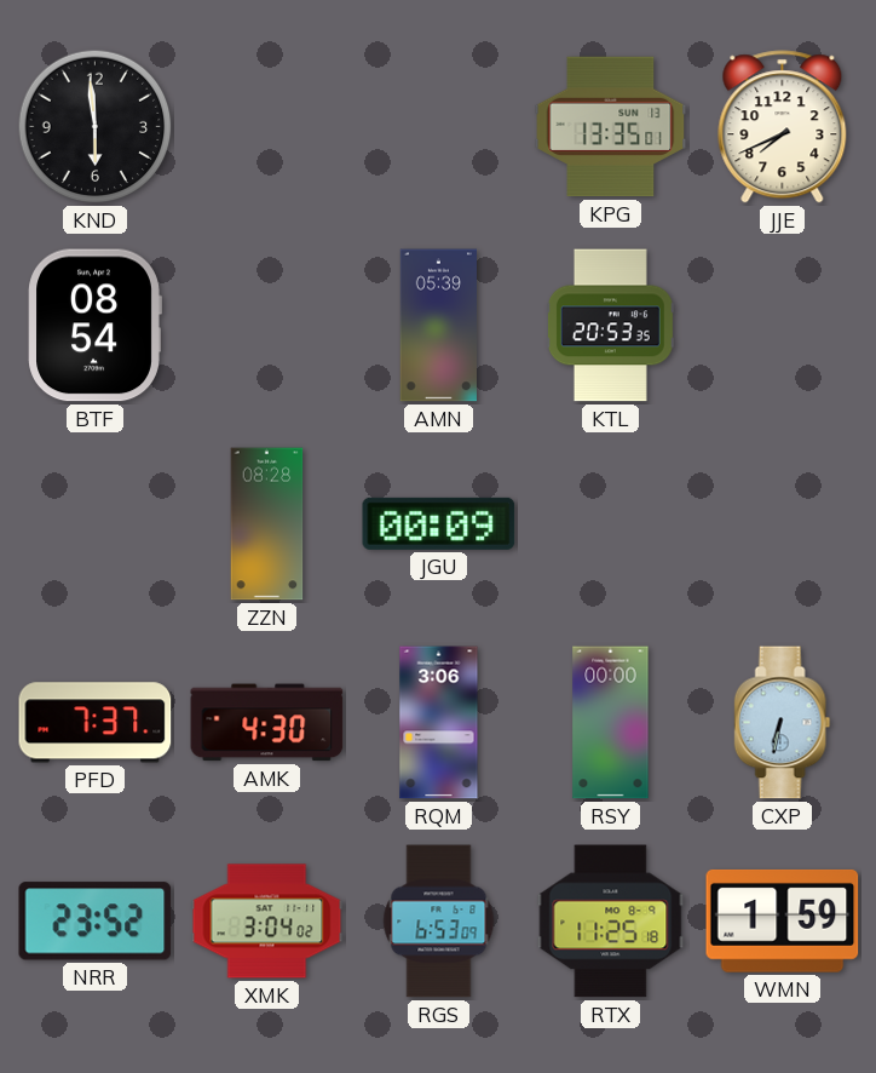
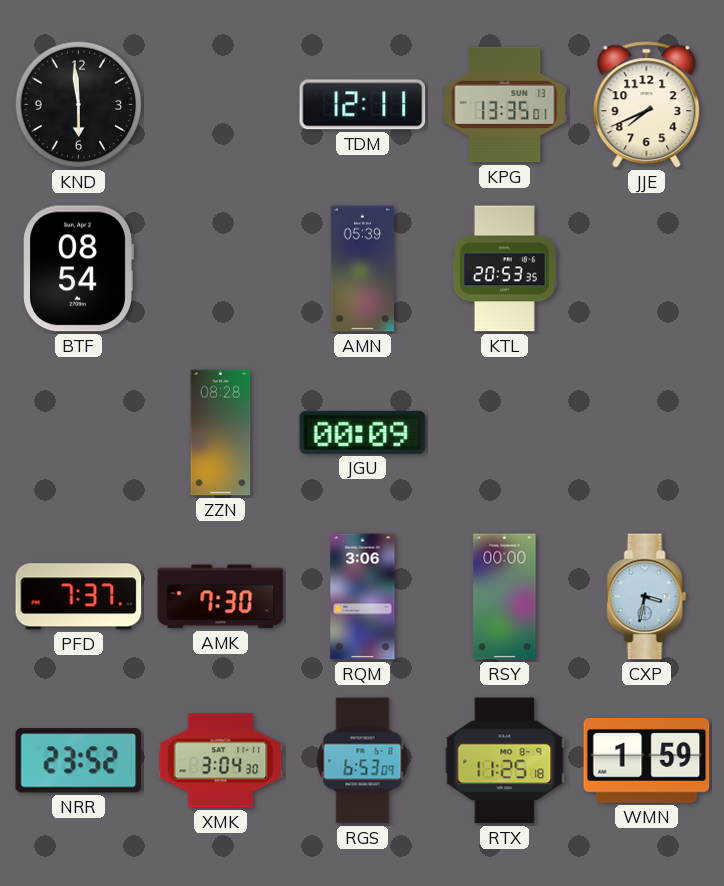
TDM: none -> 12:11
AMK: 4:30 -> 7:30
CXP: 6:32 -> 3:32
XMK: 3:04:02 -> 3:04:30
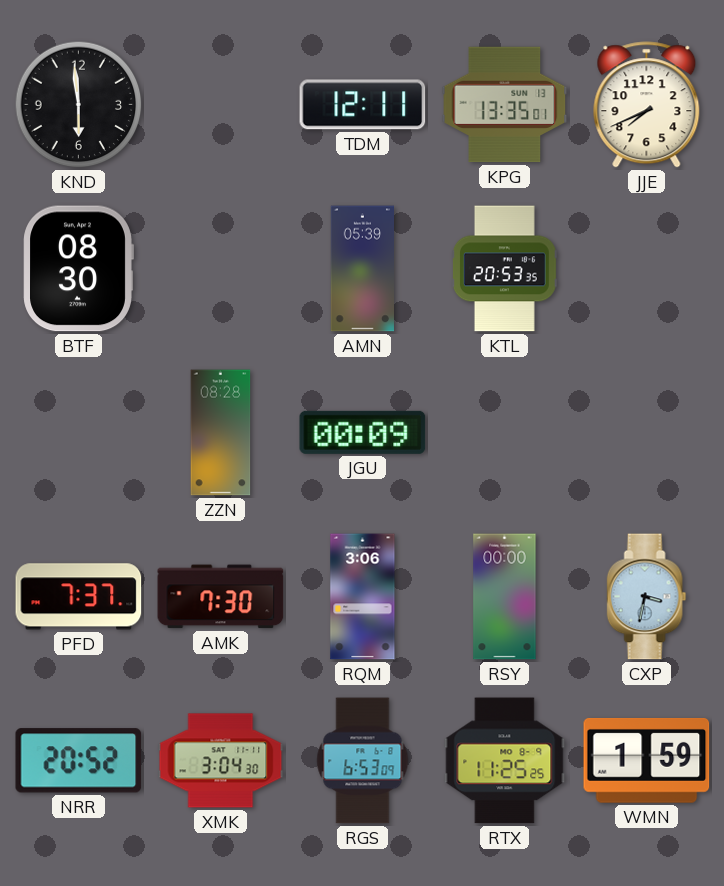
BTF: 08:54 -> 08:30
NRR: 23:52 -> 20:52
RTX: 11:25:18 -> 11:25:25
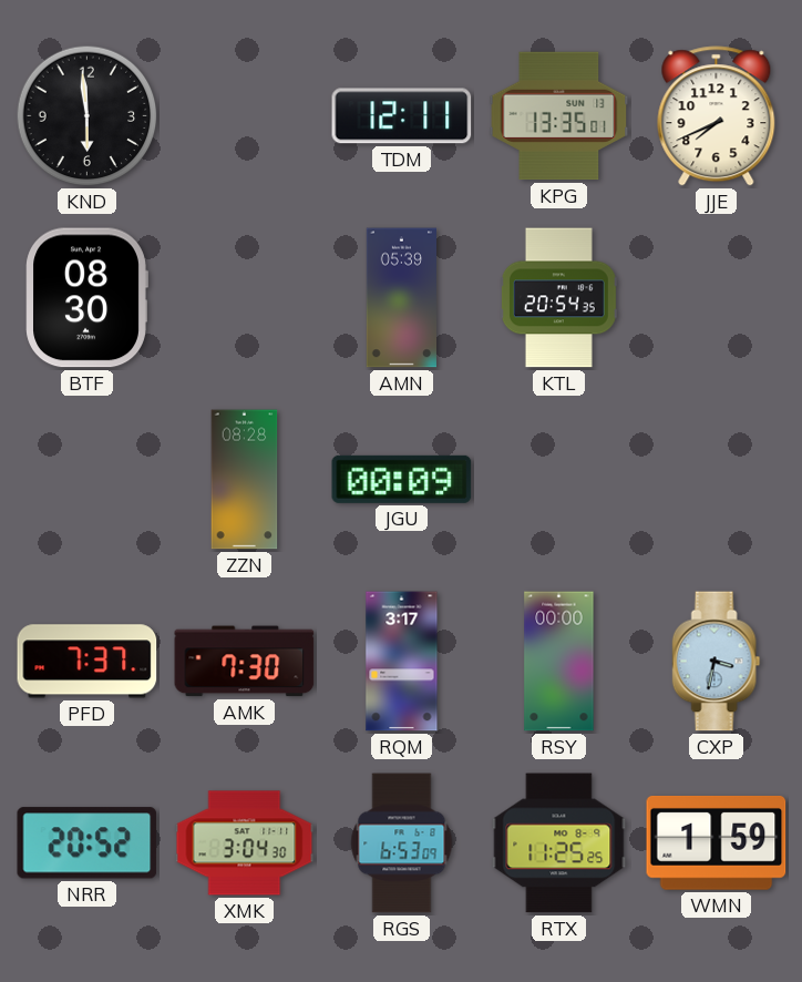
KTL: 20:53 -> 20:54
RQM: 3:06 -> 3:17
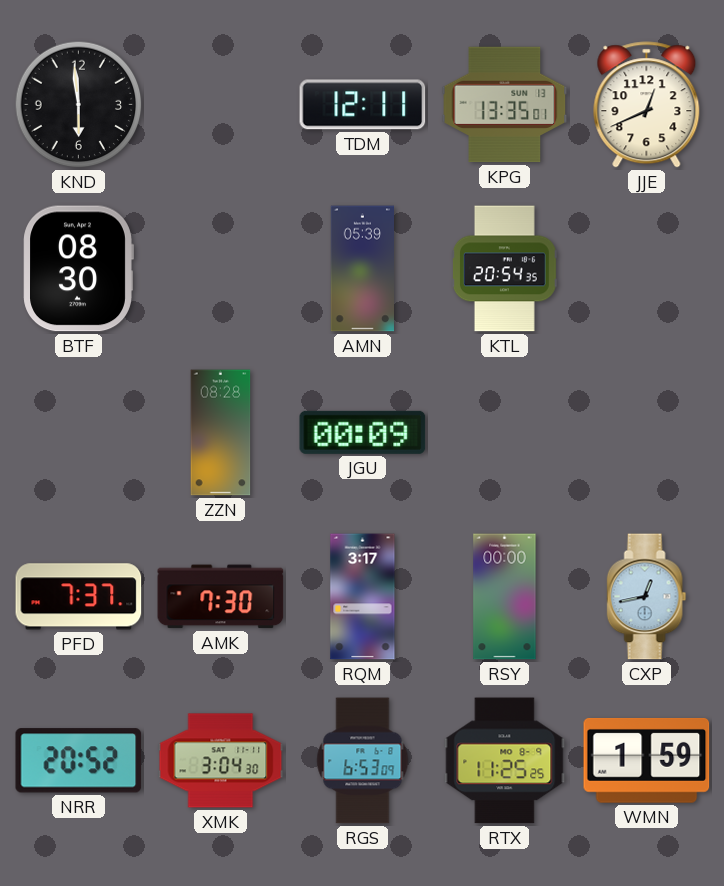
JJE: 7:41 -> 12:41
CXP: 3:32 -> 12:43
